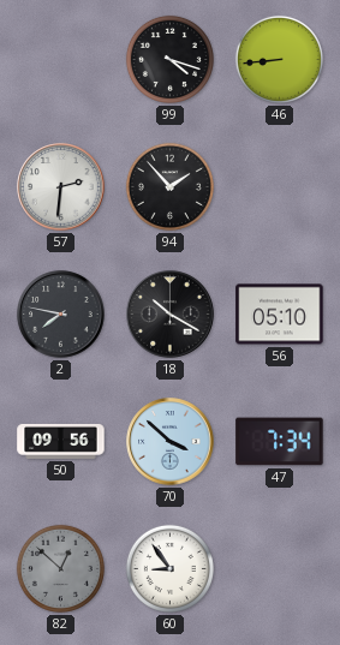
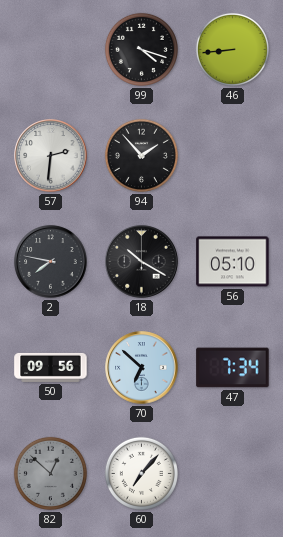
70: 3:52 -> 6:52
60: 8:54 -> 7:07
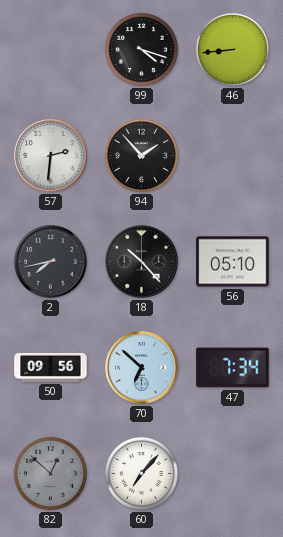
2: 7:47 -> 7:43
18: 10:20 -> 10:23
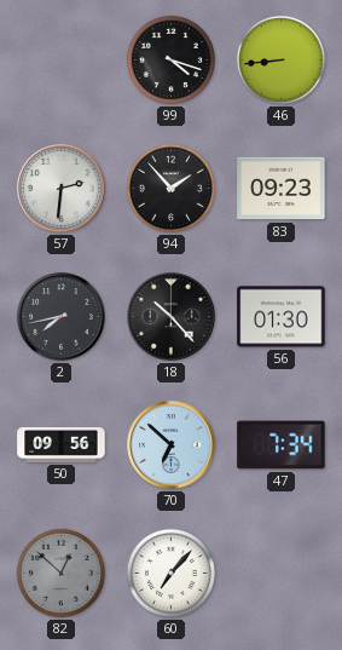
83: none -> 09:23
56: 05:10 -> 01:30
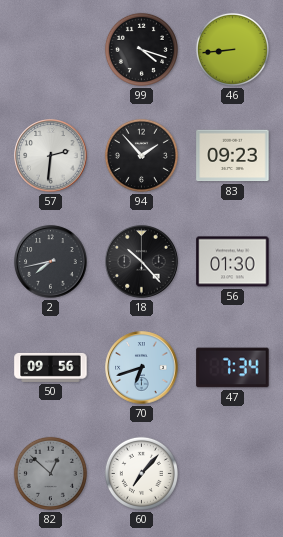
70: 6:52 -> 6:42
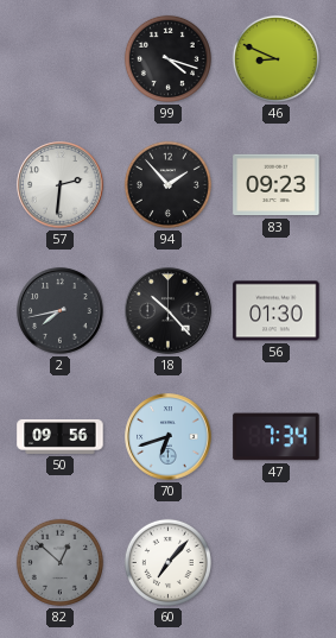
46: 8:44 -> 8:49
